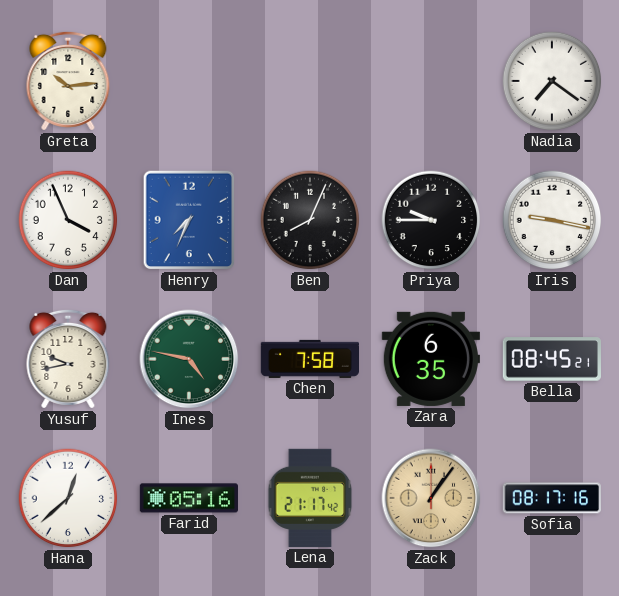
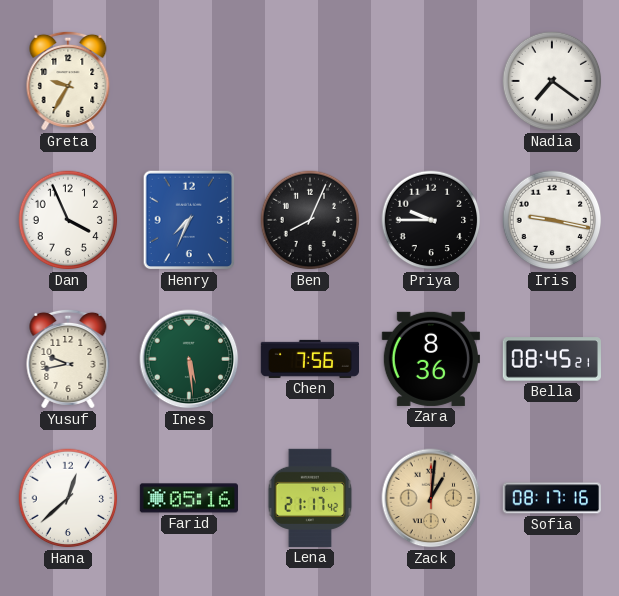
Greta: 10:14 -> 9:35
Ines: 4:47 -> 5:29
Chen: 7:58 -> 7:56
Zara: 6:35 -> 8:36
Zack: 1:06 -> 1:01
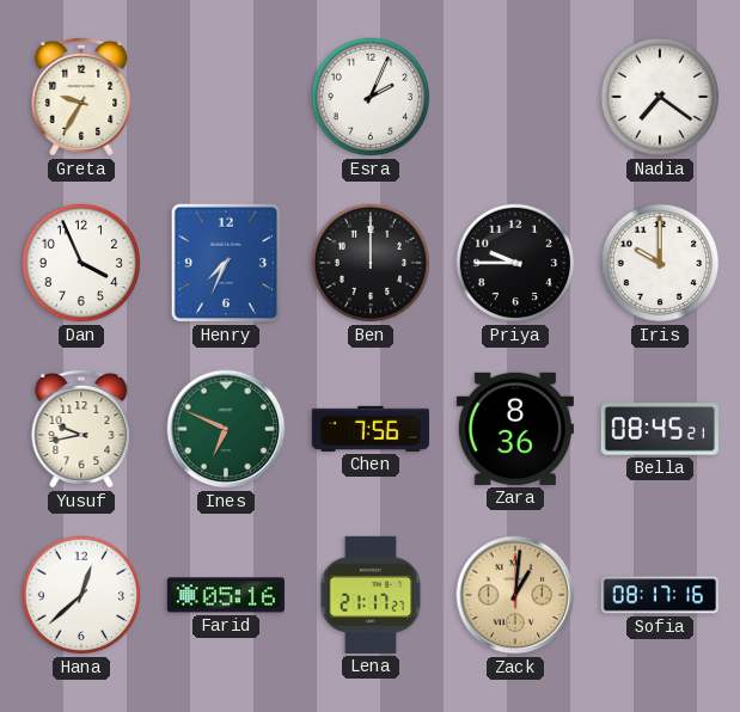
Esra: none -> 2:04
Ben: 8:04 -> 12:00
Iris: 9:17 -> 10:00
Ines: 5:29 -> 6:49
Lena: 21:17:42 -> 21:17:27
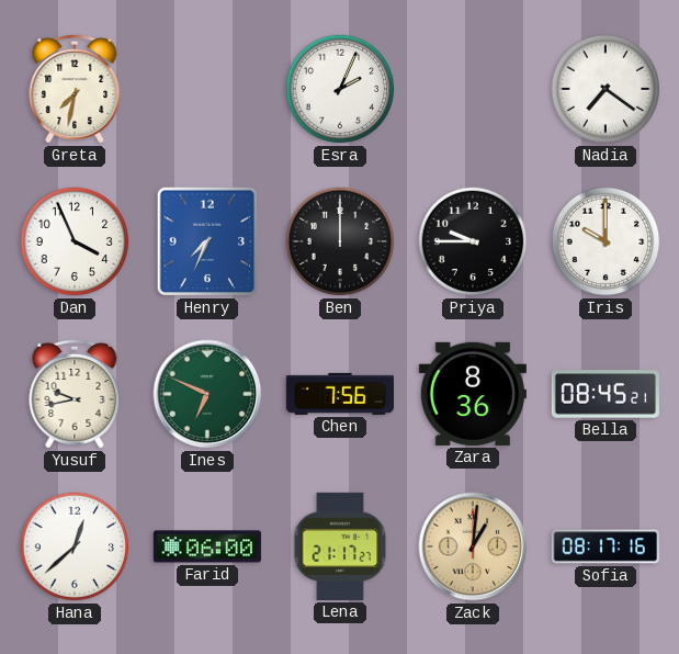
Greta: 9:35 -> 7:32
Farid: 05:16 -> 06:00
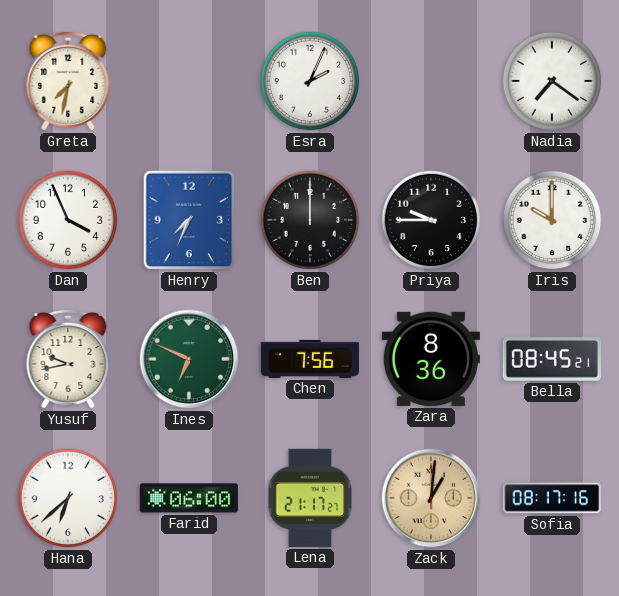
Hana: 12:38 -> 6:38
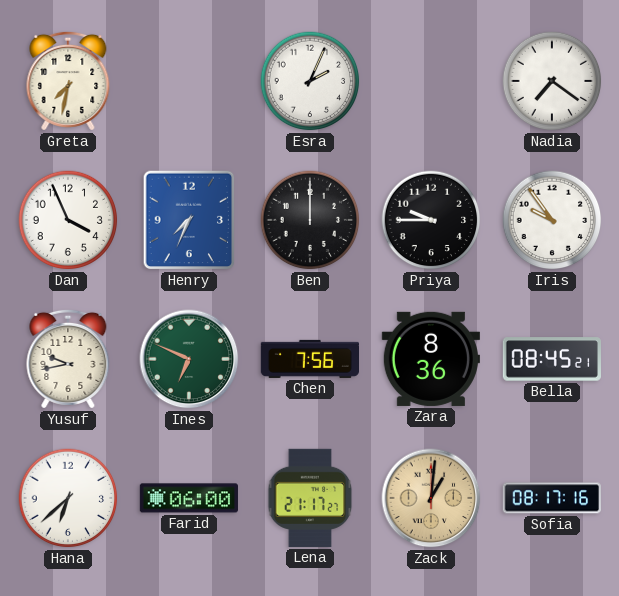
Iris: 10:00 -> 9:54
